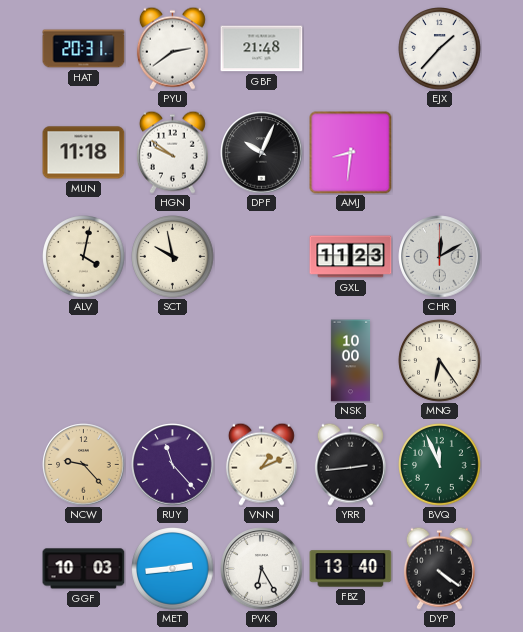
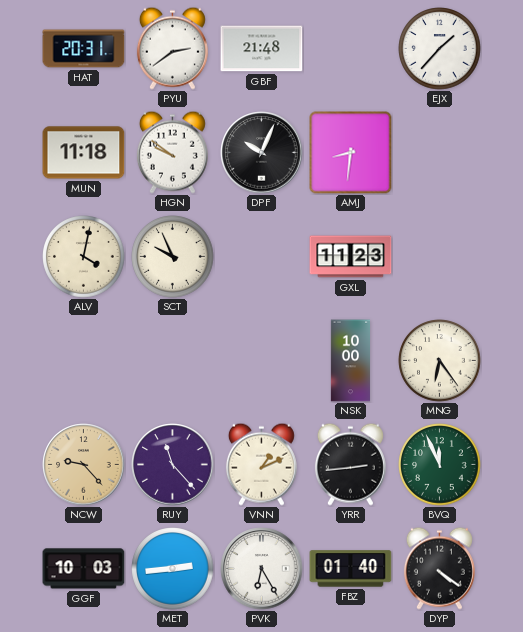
SCT: 9:58 -> 9:56
CHR: 12:10 -> none
FBZ: 13:40 -> 01:40
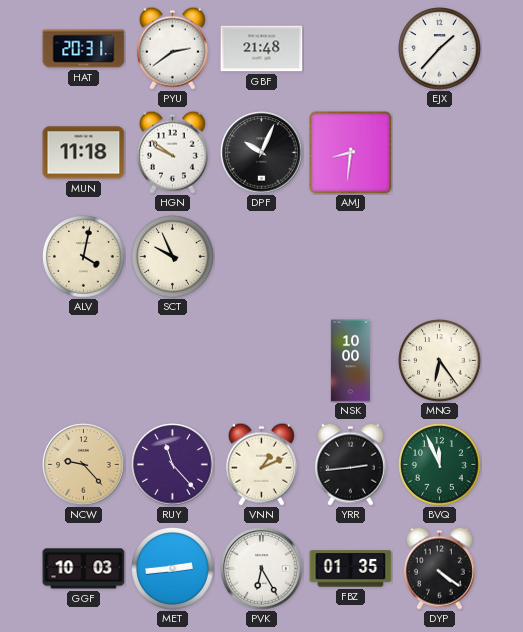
GXL: 11:23 -> none
FBZ: 01:40 -> 01:35
